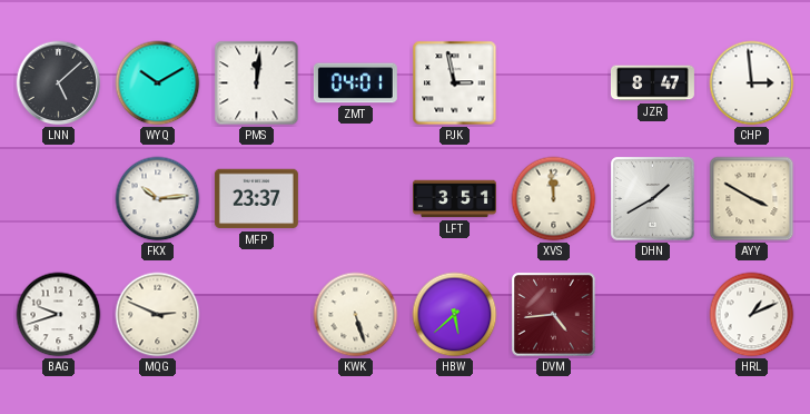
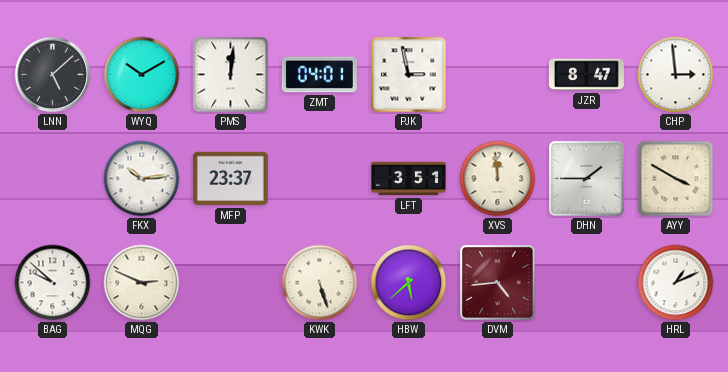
DHN: 1:40 -> 1:45
BAG: 9:42 -> 9:52
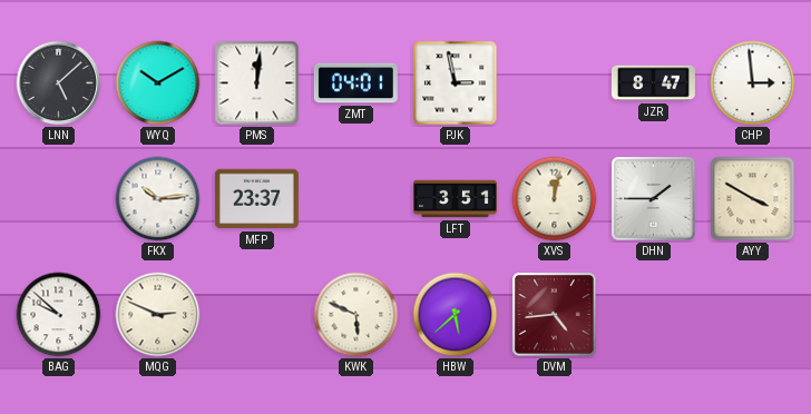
XVS: 11:59 -> 12:02
KWK: 5:27 -> 5:49
HRL: 1:11 -> none
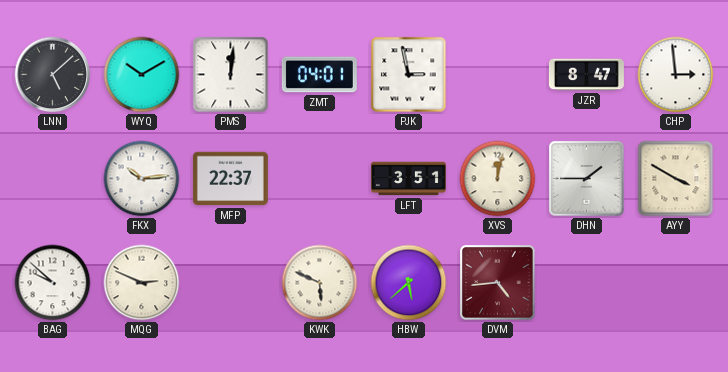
MFP: 23:37 -> 22:37
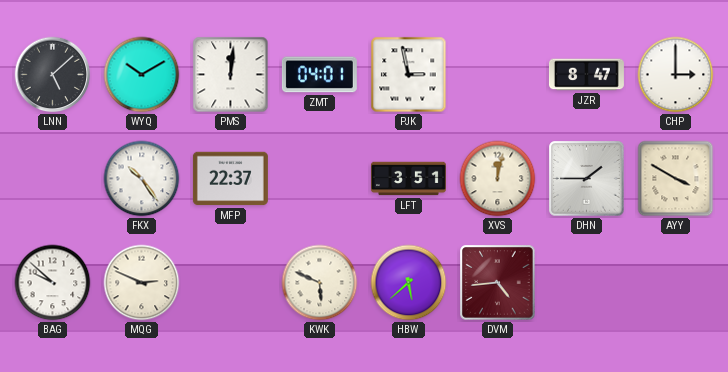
CHP: 2:59 -> 3:00
FKX: 10:14 -> 10:24
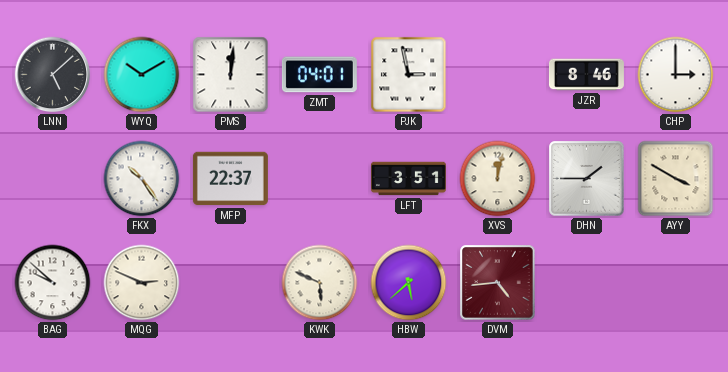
JZR: 8:47 -> 8:46
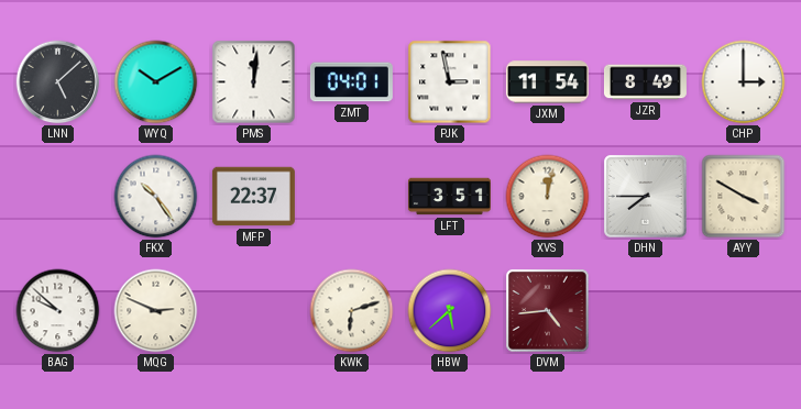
JXM: none -> 11:54
JZR: 8:46 -> 8:49
DHN: 1:45 -> 7:45
KWK: 5:49 -> 6:12
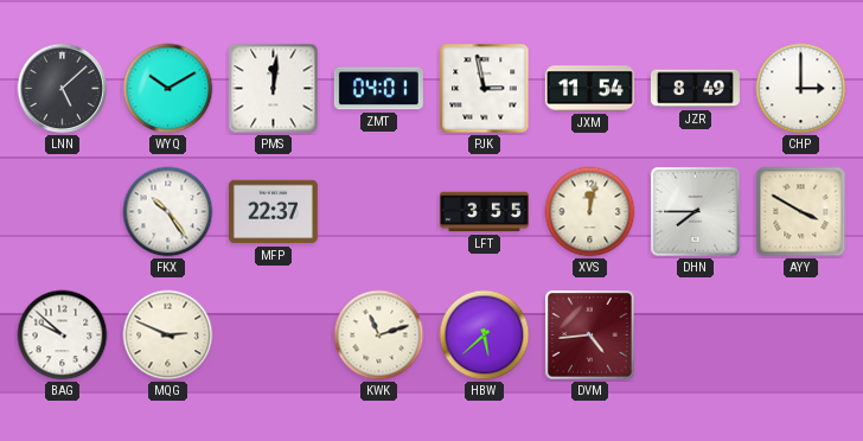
LFT: 3:51 -> 3:55
KWK: 6:12 -> 11:12
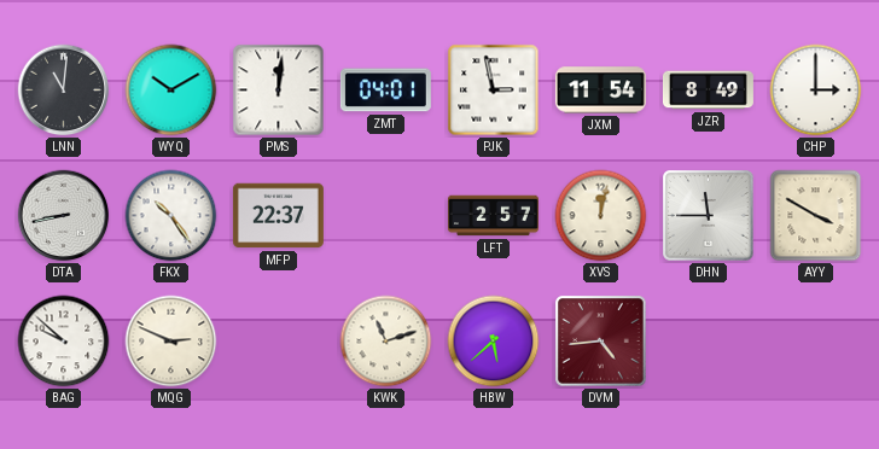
LNN: 5:08 -> 11:01
DTA: none -> 8:43
LFT: 3:55 -> 2:57
DHN: 7:45 -> 11:45
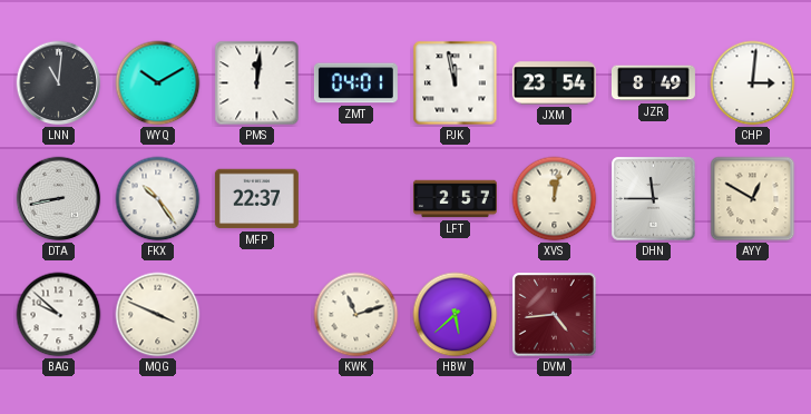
PJK: 2:58 -> 11:58
JXM: 11:54 -> 23:54
CHP: 3:00 -> 3:01
AYY: 3:50 -> 12:50
MQG: 2:49 -> 3:49
